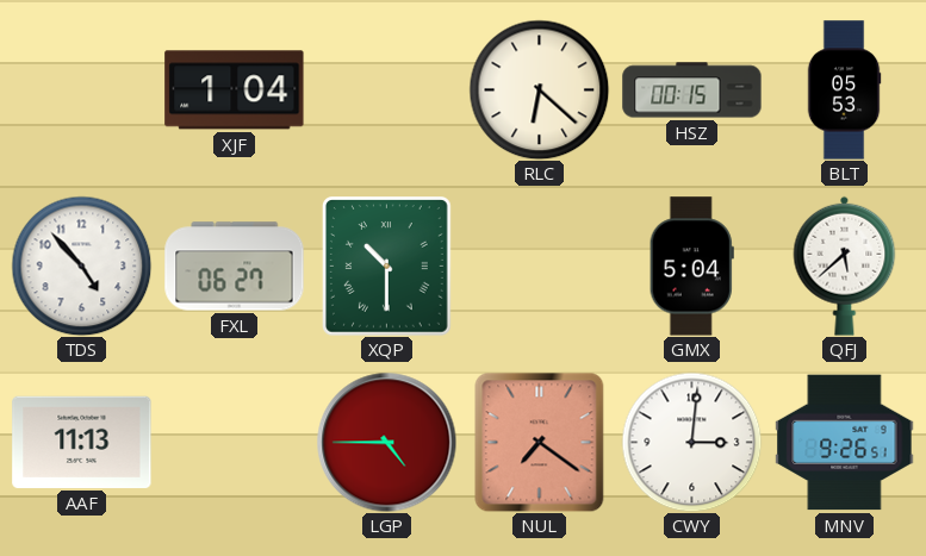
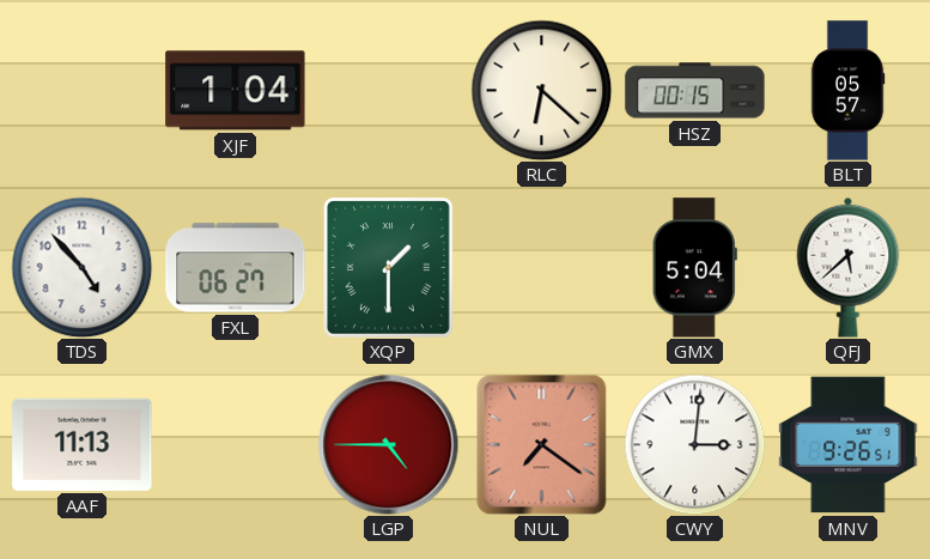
BLT: 05:53 -> 05:57
XQP: 10:30 -> 1:30
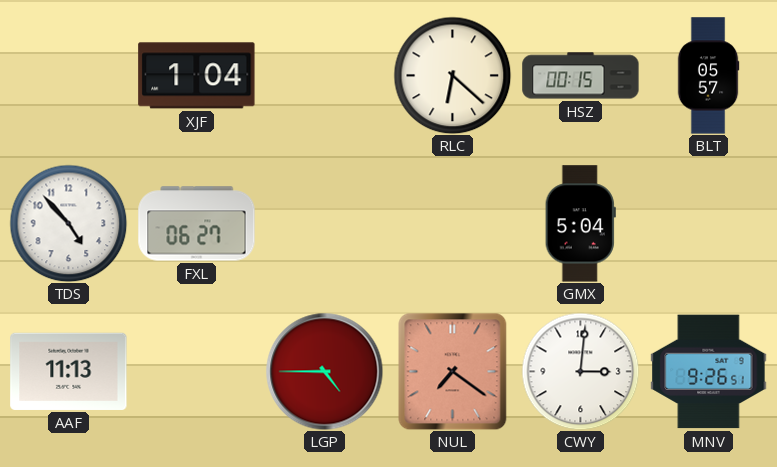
XQP: 1:30 -> none
QFJ: 5:38 -> none
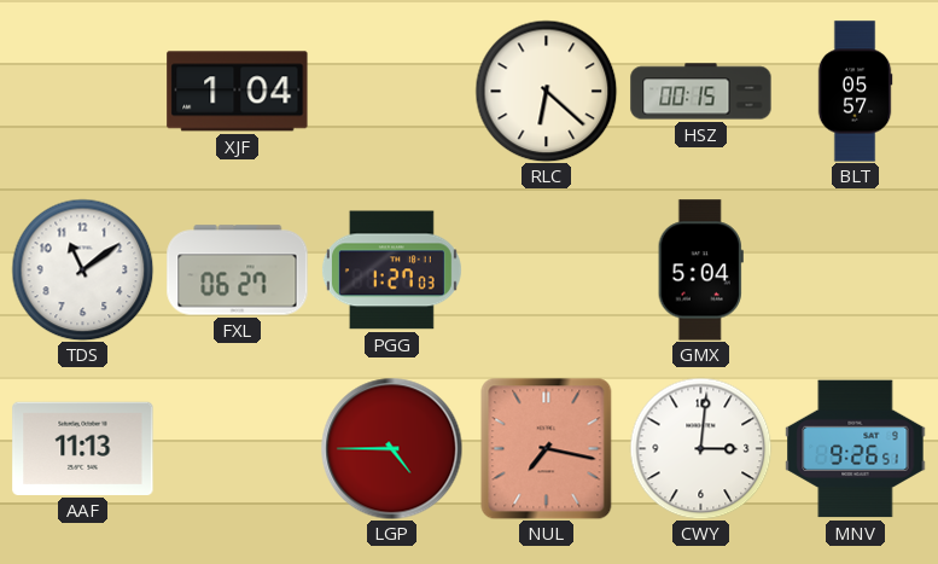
TDS: 4:53 -> 11:09
PGG: none -> 1:27
NUL: 7:21 -> 7:17
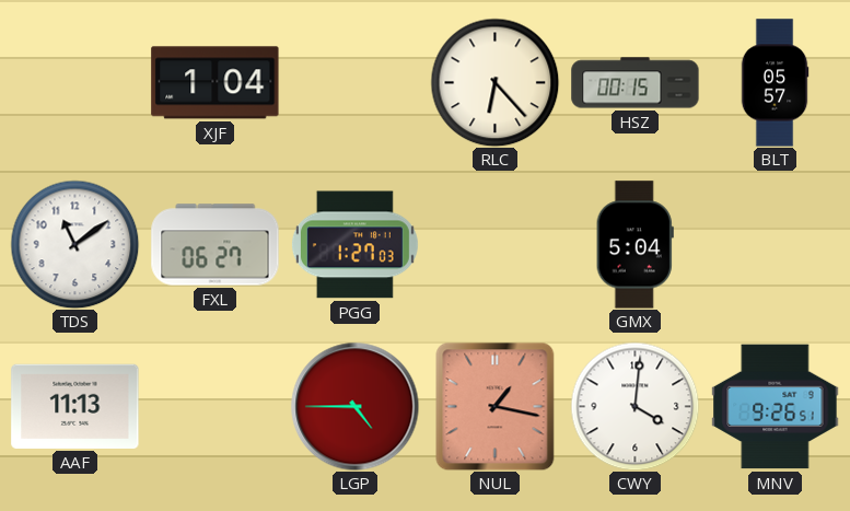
RLC: 6:22 -> 6:23
NUL: 7:17 -> 1:17
CWY: 3:01 -> 4:01
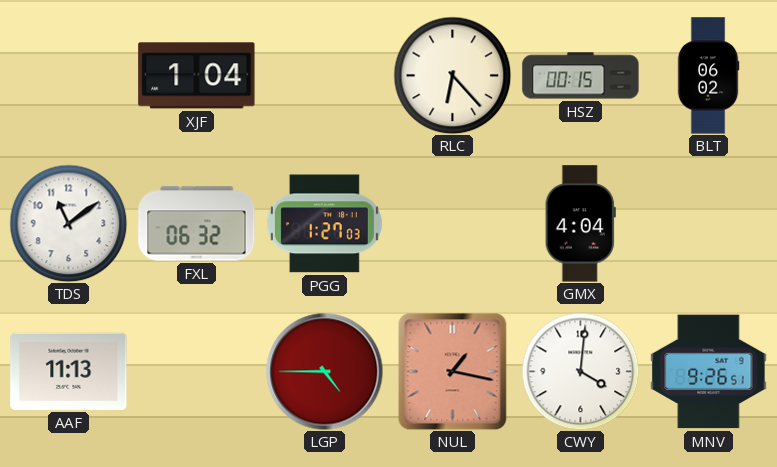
BLT: 05:57 -> 06:02
FXL: 06:27 -> 06:32
GMX: 5:04 -> 4:04
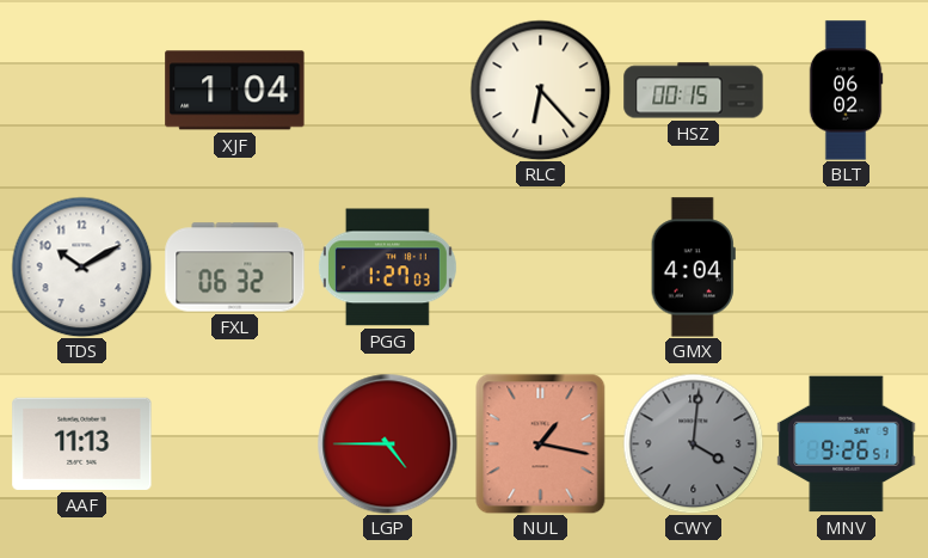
TDS: 11:09 -> 10:10
CWY dial: white -> grey
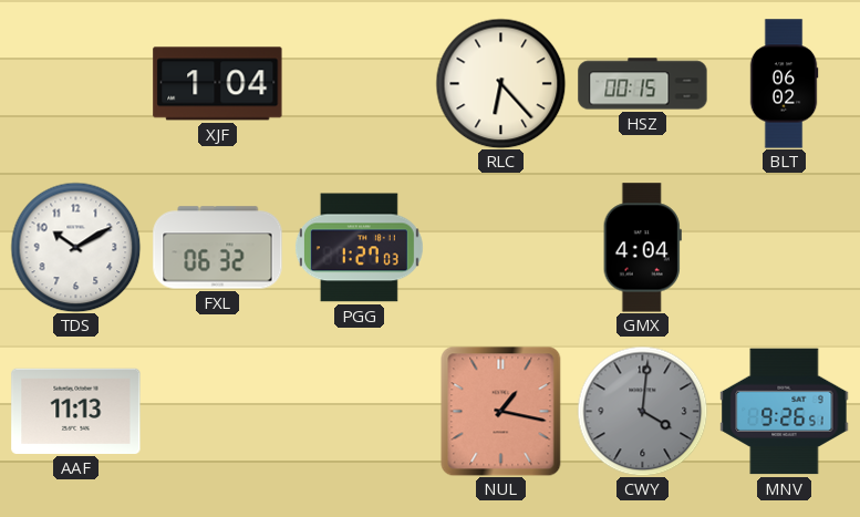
LGP: 4:45 -> none
